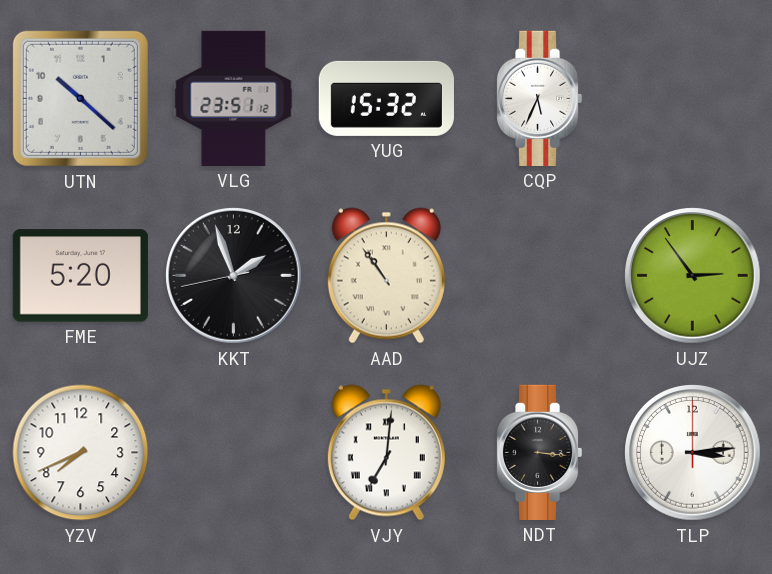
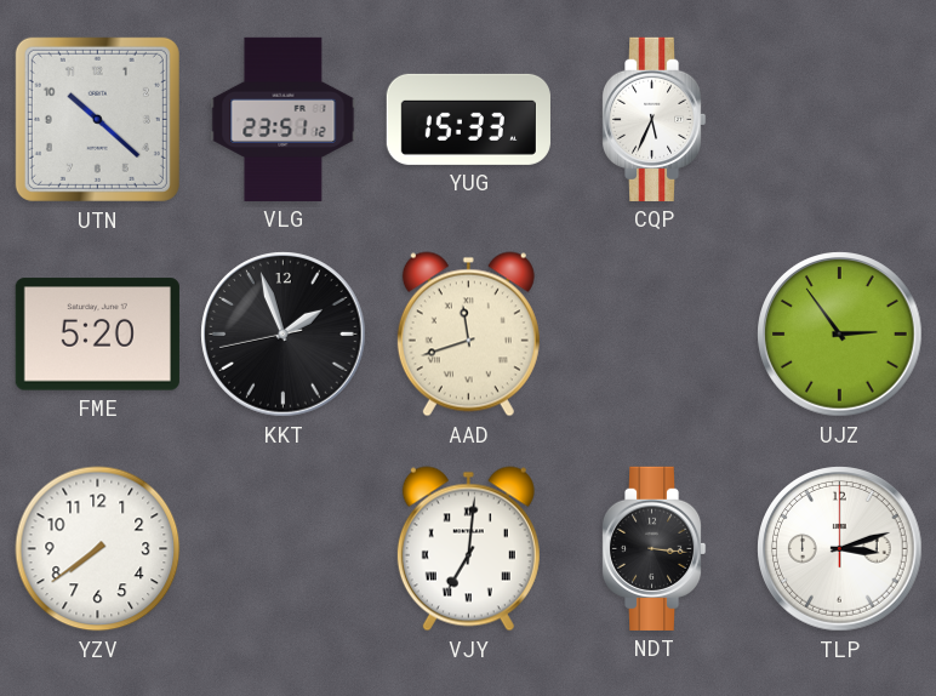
YUG: 15:32 -> 15:33
AAD: 10:54 -> 11:42
YZV: 7:41 -> 7:39
TLP: 3:14 -> 3:12
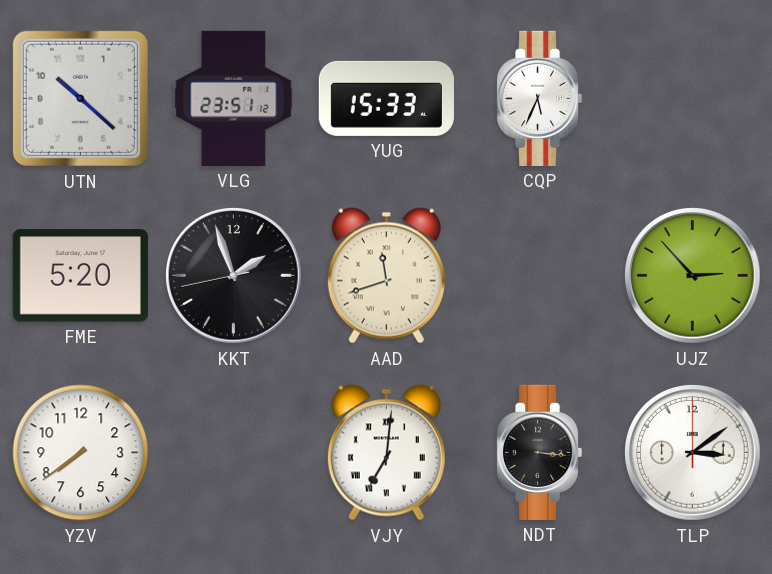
UJZ: 2:54 -> 2:53
TLP: 3:12 -> 3:09
